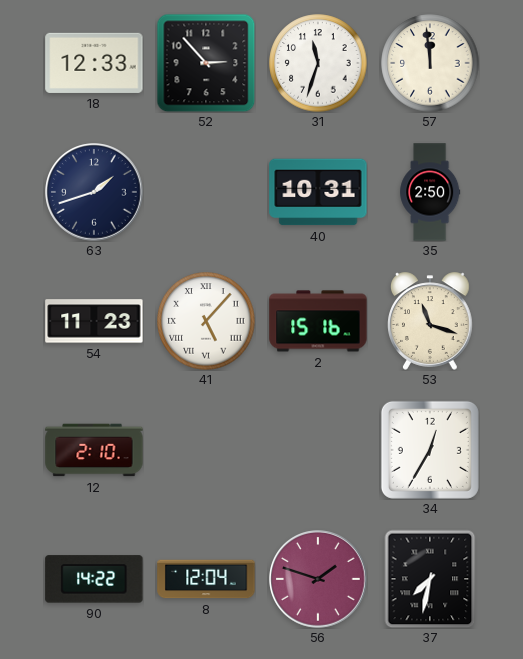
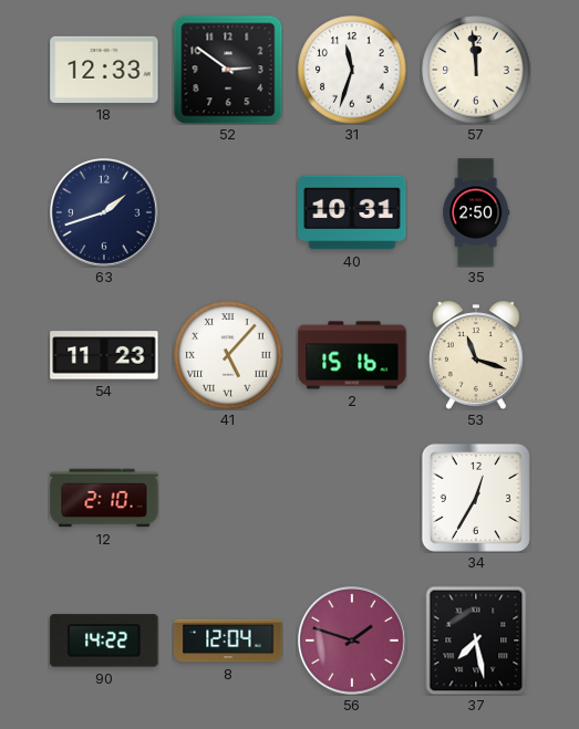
52: 2:53 -> 2:51
37: 7:32 -> 7:28
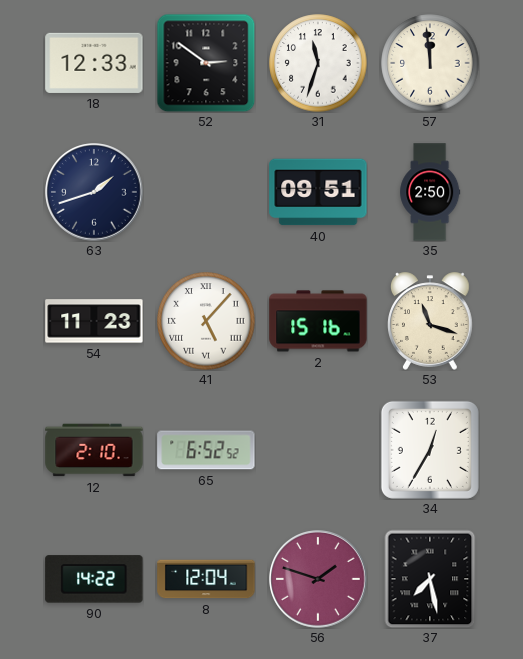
40: 10:31 -> 09:51
65: none -> 6:52
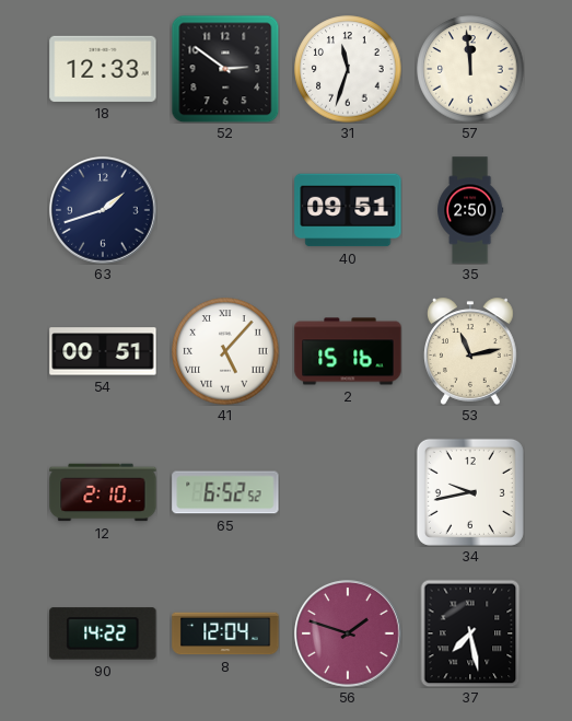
54: 11:23 -> 00:51
53: 11:18 -> 11:13
34: 12:35 -> 9:43
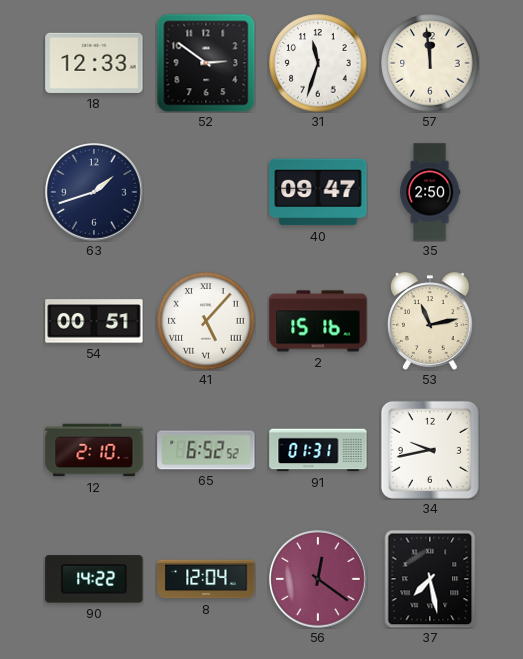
40: 09:51 -> 09:47
91: none -> 01:31
56: 1:48 -> 12:21
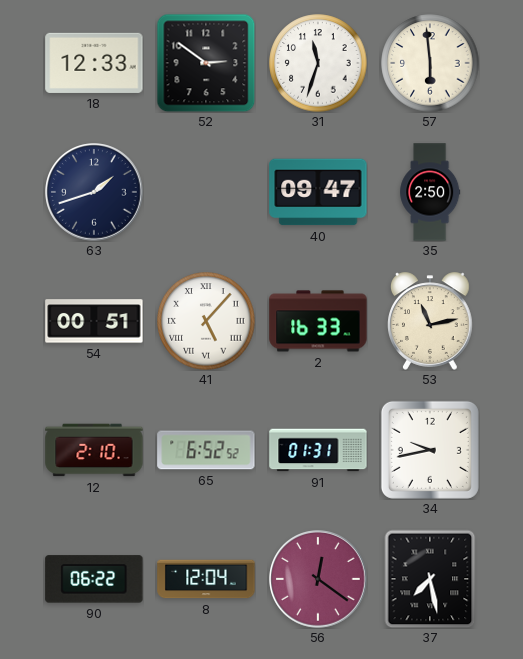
57: 11:59 -> 5:59
2: 15:16 -> 16:33
90: 14:22 -> 06:22
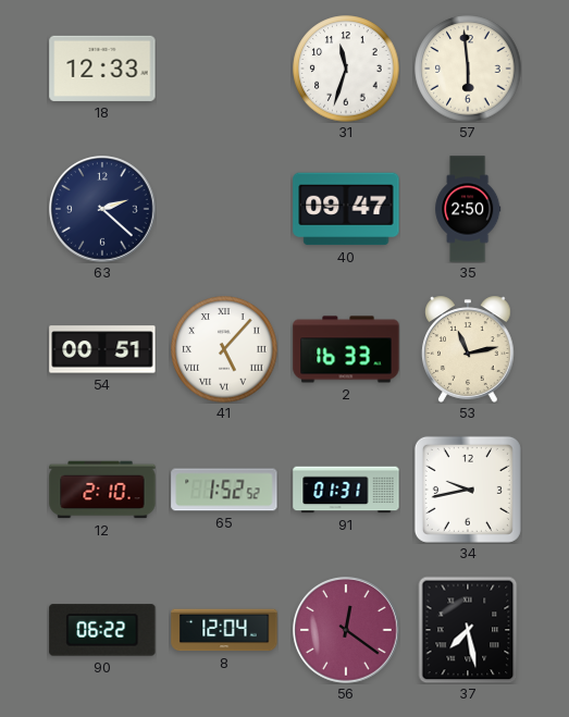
52: 2:51 -> none
63: 1:42 -> 2:22
65: 6:52 -> 1:52
